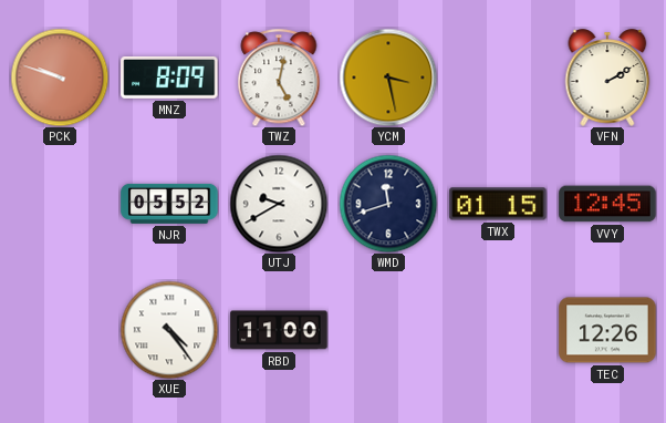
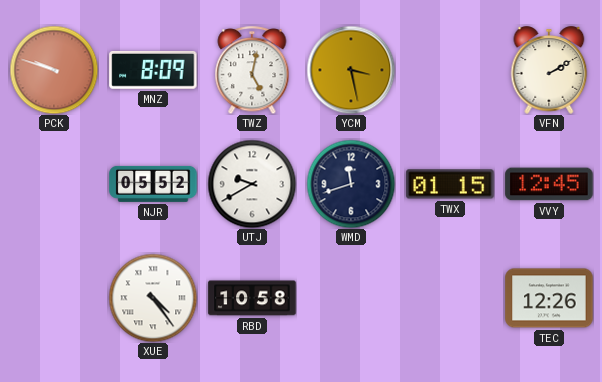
RBD: 11:00 -> 10:58
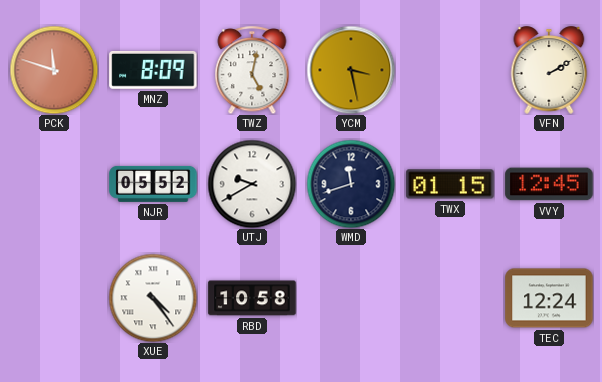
PCK: 9:48 -> 11:48
TEC: 12:26 -> 12:24
